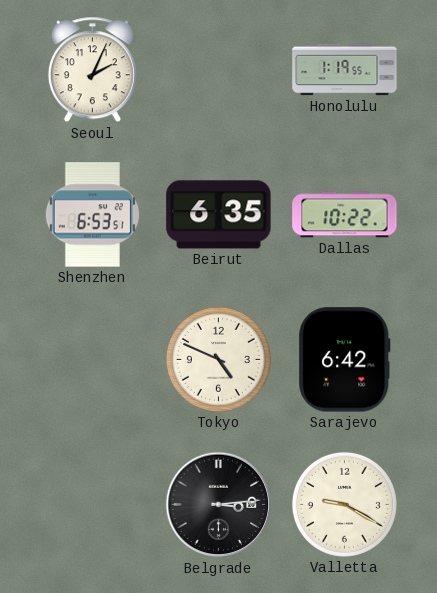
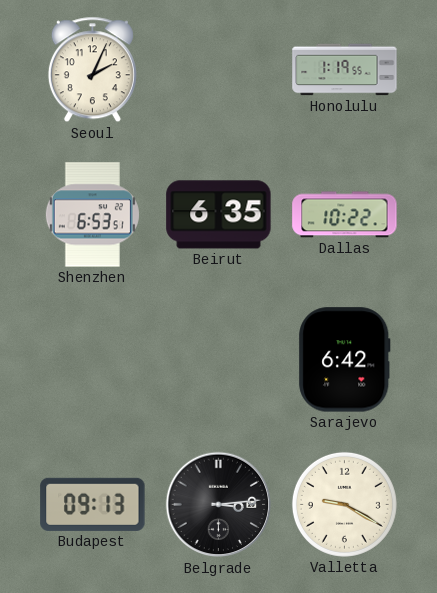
Tokyo: 4:49 -> none
Budapest: none -> 09:13
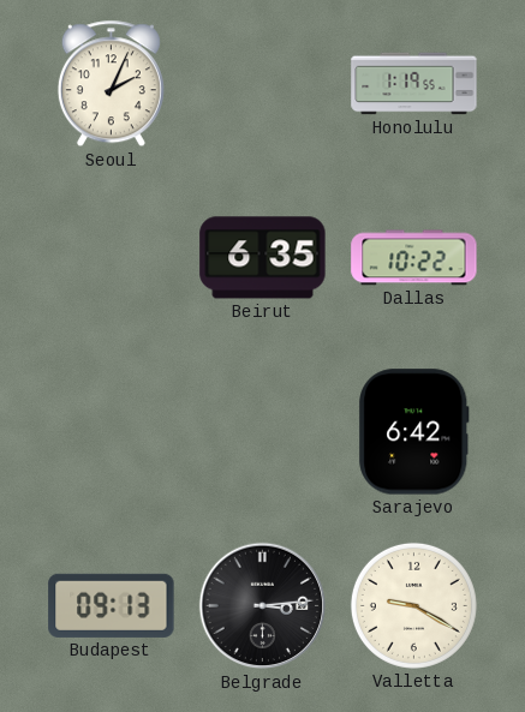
Shenzhen: 6:53 -> none
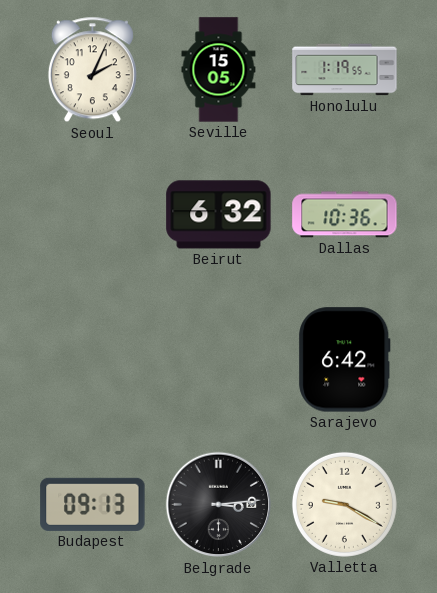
Seville: none -> 15:05
Beirut: 6:35 -> 6:32
Dallas: 10:22 -> 10:36
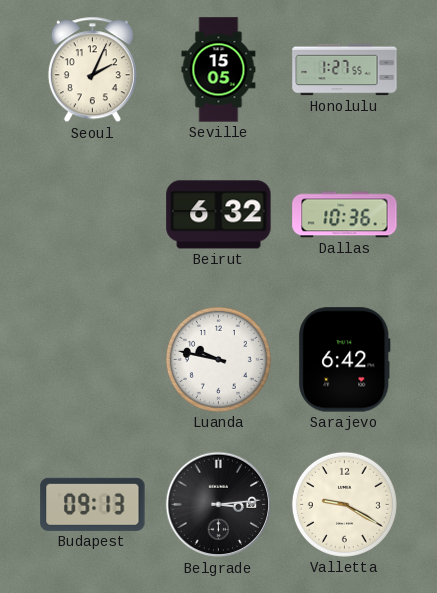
Honolulu: 1:19 -> 1:27
Luanda: none -> 9:47
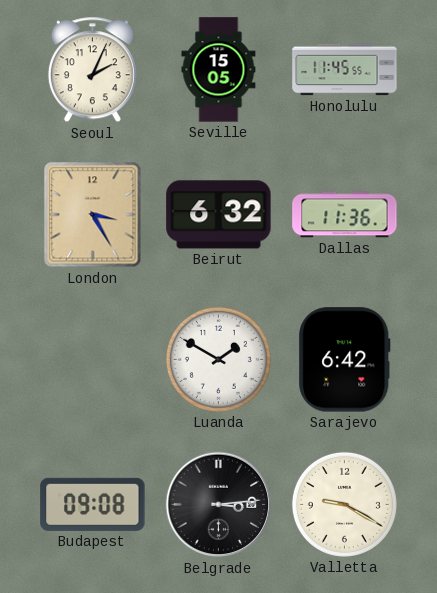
Honolulu: 1:27 -> 11:45
London: none -> 3:25
Dallas: 10:36 -> 11:36
Luanda: 9:47 -> 1:50
Budapest: 09:13 -> 09:08
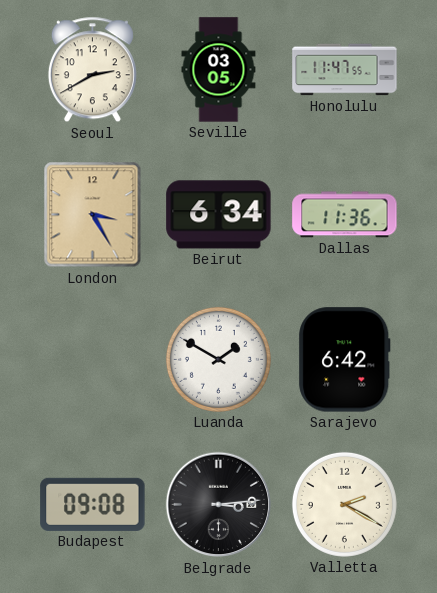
Seoul: 2:04 -> 2:40
Seville: 15:05 -> 03:05
Honolulu: 11:45 -> 11:47
Beirut: 6:32 -> 6:34
Valletta: 9:20 -> 2:20
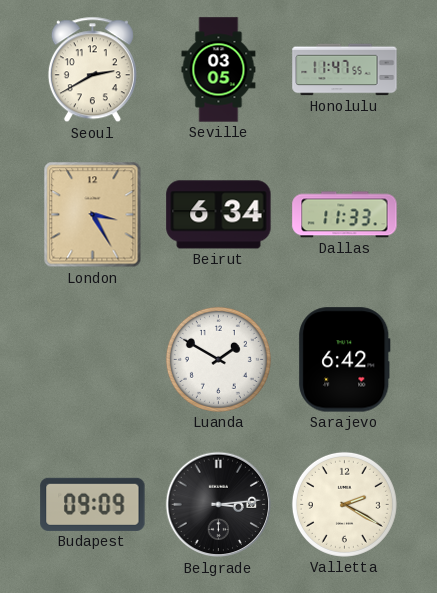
Dallas: 11:36 -> 11:33
Budapest: 09:08 -> 09:09
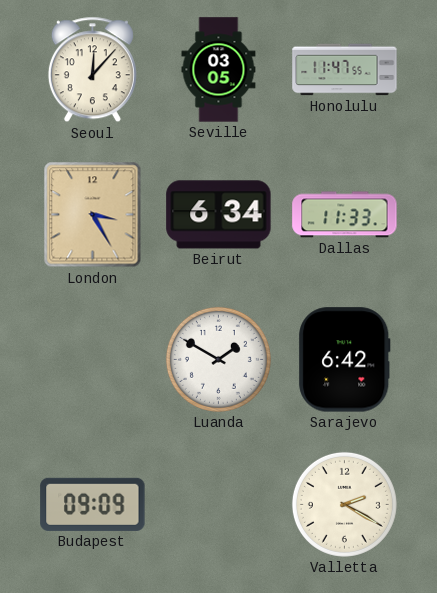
Seoul: 2:40 -> 12:07
Belgrade: 3:14 -> none
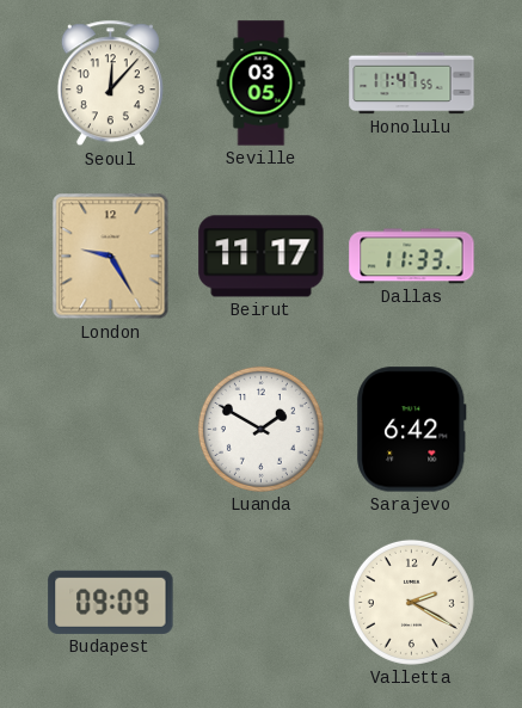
London: 3:25 -> 9:25
Beirut: 6:34 -> 11:17
